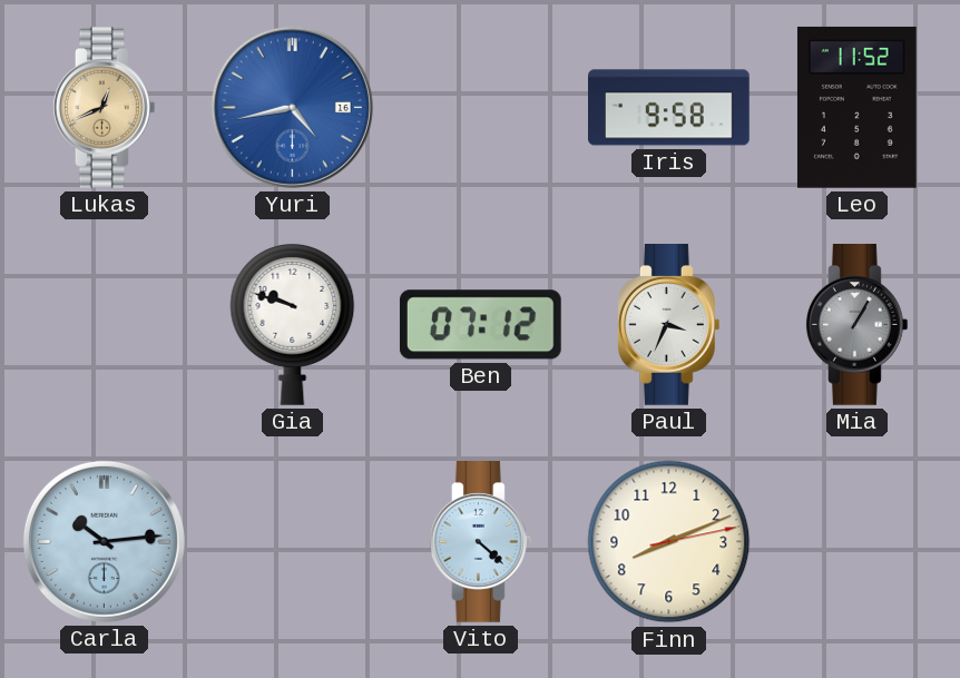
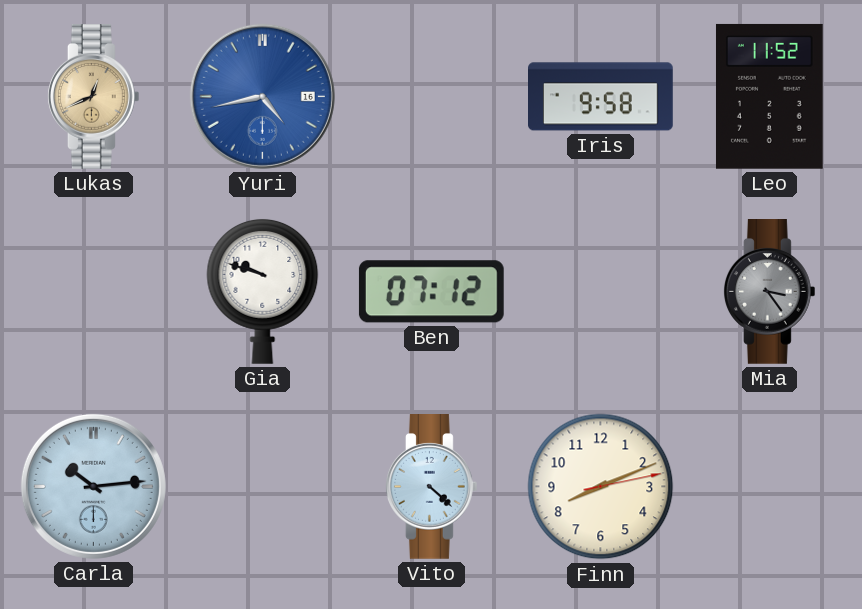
Paul: 3:34 -> none
Mia: 1:05 -> 3:24
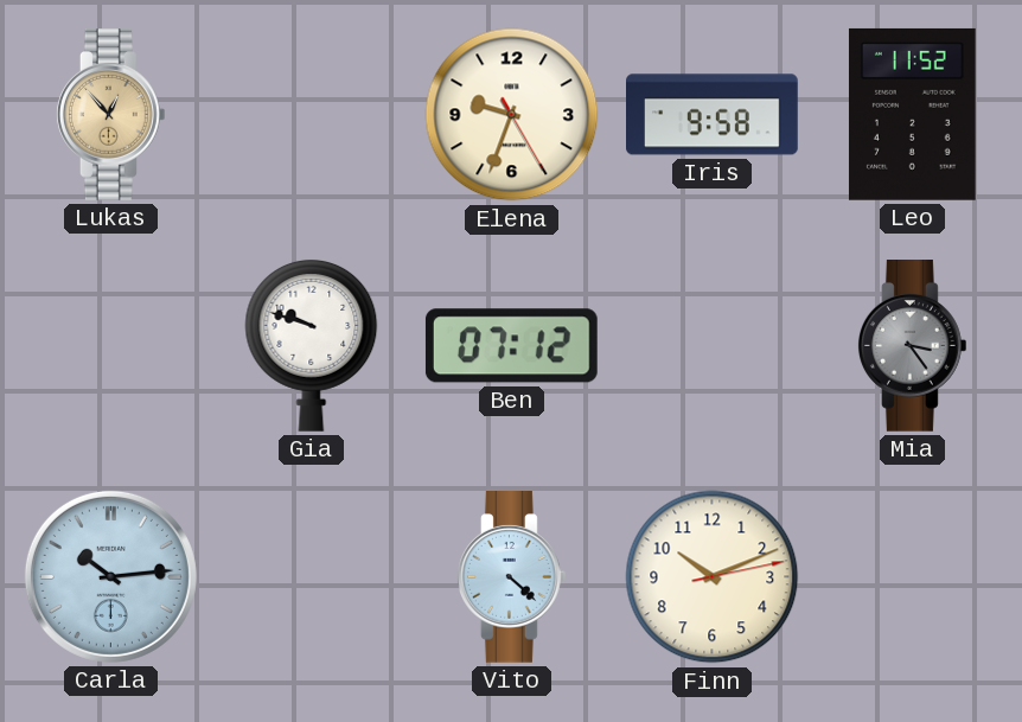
Lukas: 12:41 -> 12:53
Yuri: 4:43 -> none
Elena: none -> 9:33
Finn: 8:11 -> 10:11
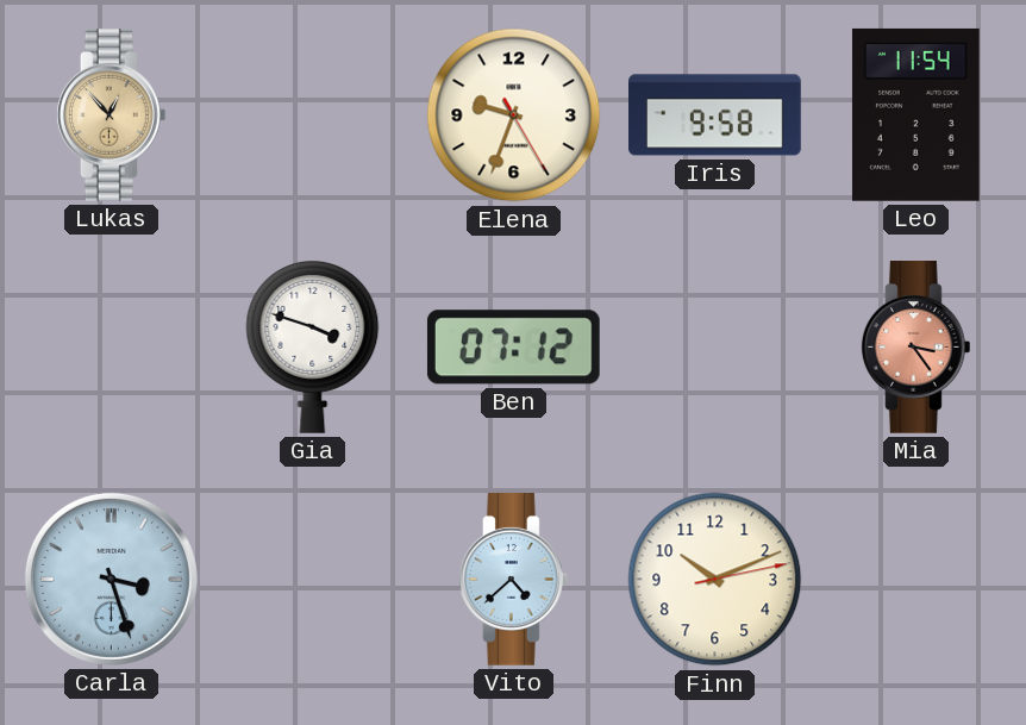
Leo: 11:52 -> 11:54
Gia: 9:48 -> 3:48
Mia dial: grey -> salmon
Carla: 10:14 -> 3:27
Vito: 4:22 -> 4:38
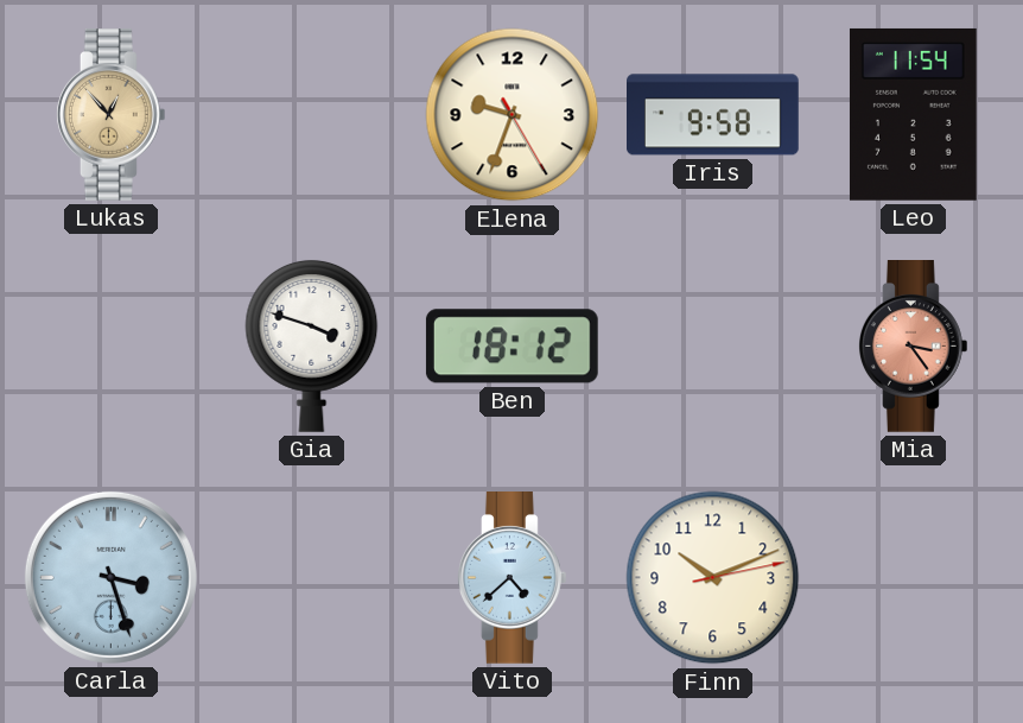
Ben: 07:12 -> 18:12
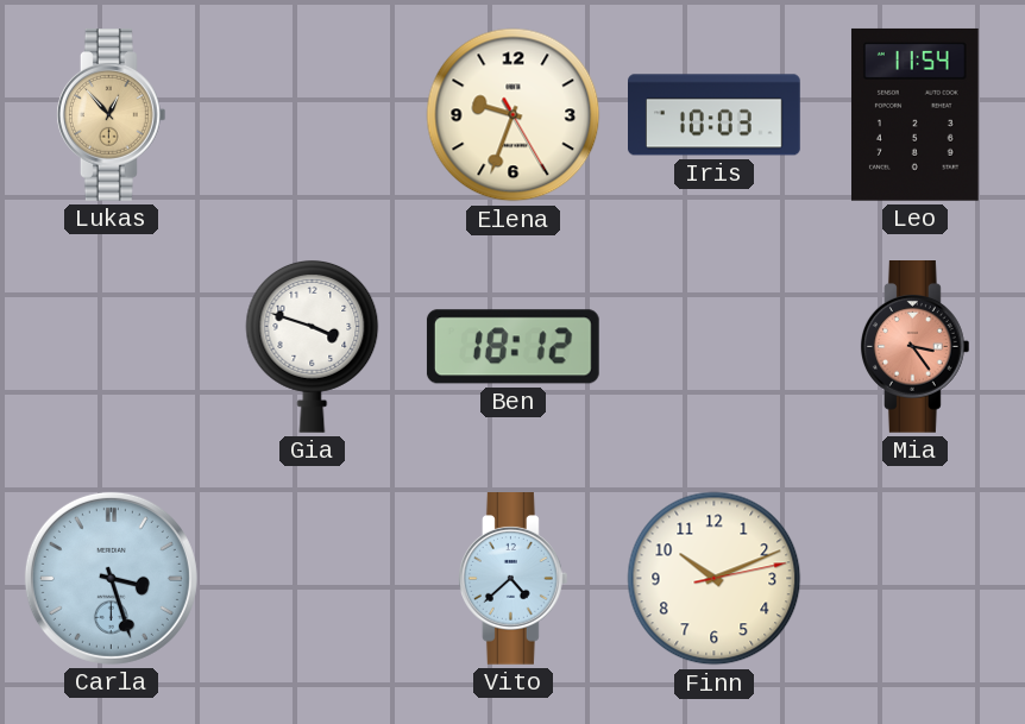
Iris: 9:58 -> 10:03
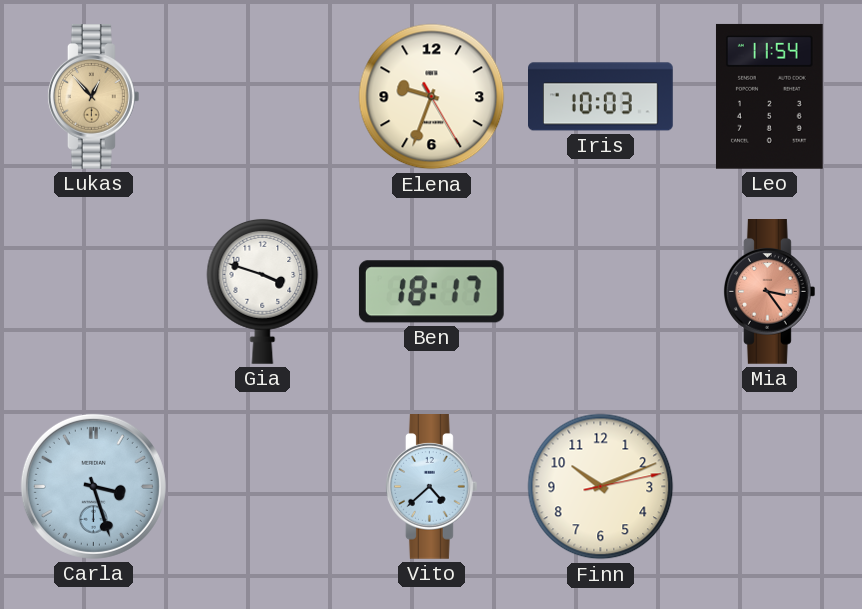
Ben: 18:12 -> 18:17
